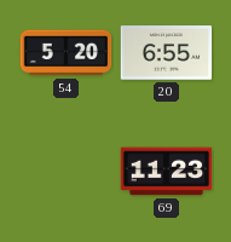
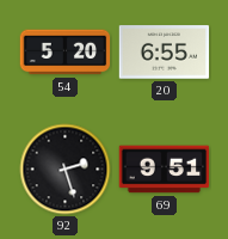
92: none -> 2:27
69: 11:23 -> 9:51
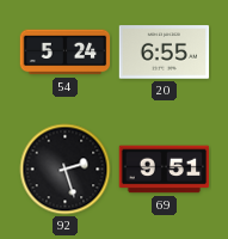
54: 5:20 -> 5:24
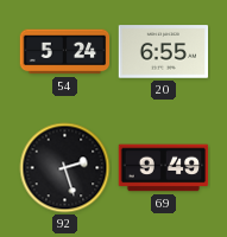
69: 9:51 -> 9:49
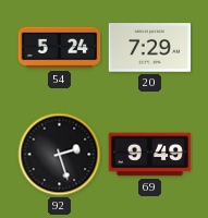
20: 6:55 -> 7:29
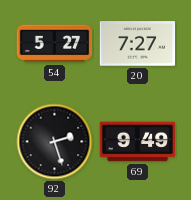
54: 5:24 -> 5:27
20: 7:29 -> 7:27
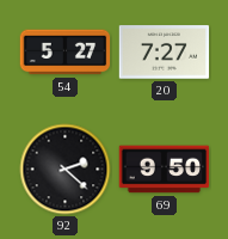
92: 2:27 -> 2:22
69: 9:49 -> 9:50
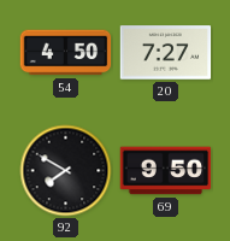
54: 5:27 -> 4:50
92: 2:22 -> 7:50
